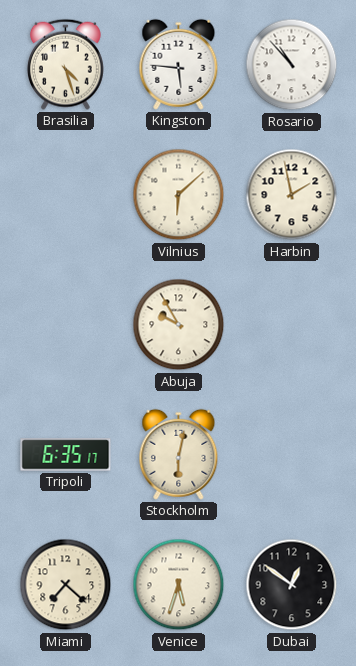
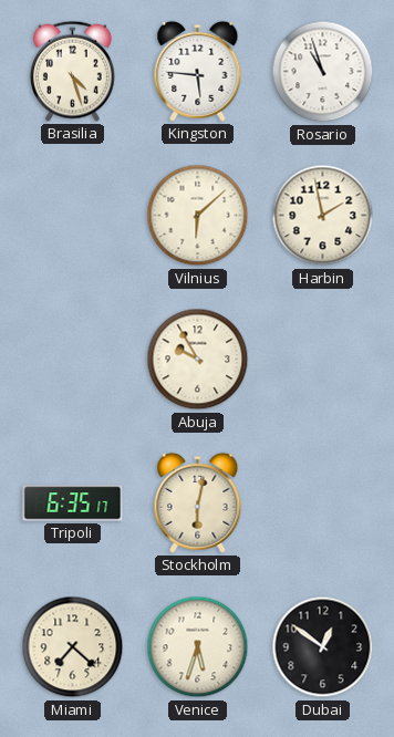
Rosario: 10:53 -> 10:57
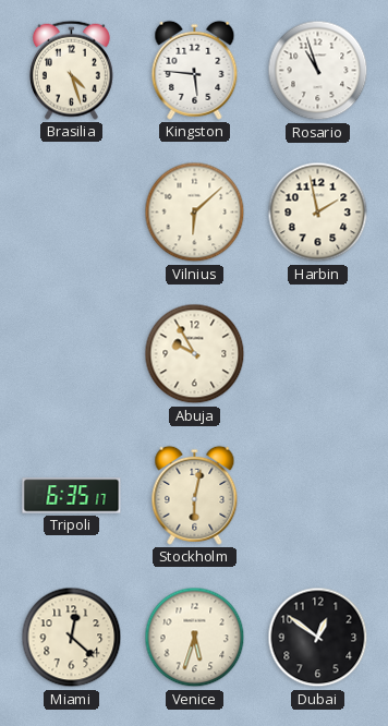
Miami: 7:22 -> 12:22
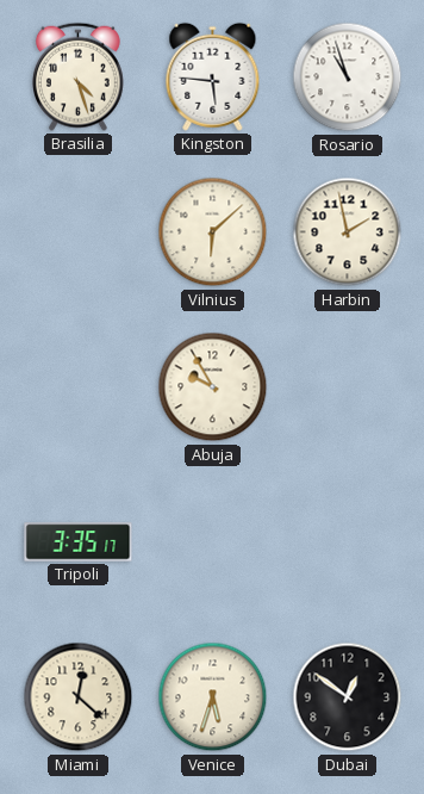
Tripoli: 6:35 -> 3:35
Stockholm: 6:02 -> none
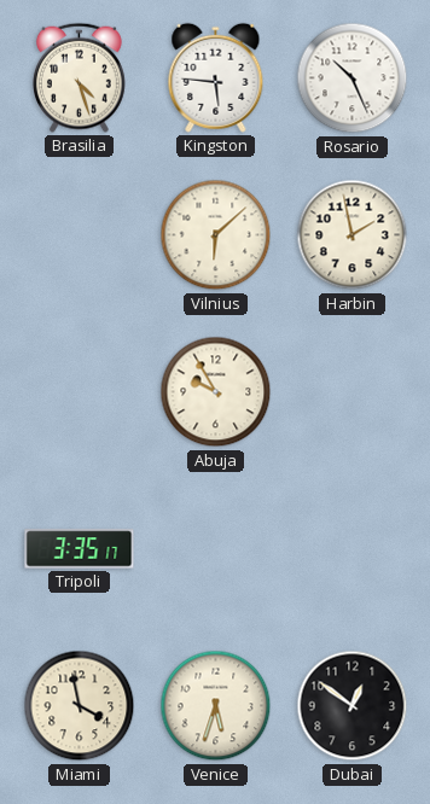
Rosario: 10:57 -> 10:26
Miami: 12:22 -> 3:58
